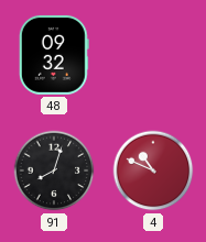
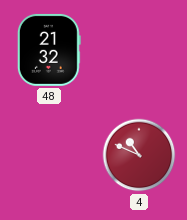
48: 09:32 -> 21:32
91: 8:03 -> none
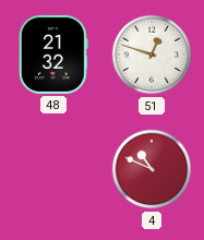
51: none -> 12:48
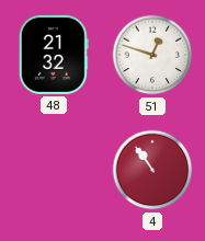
4: 10:49 -> 10:54
